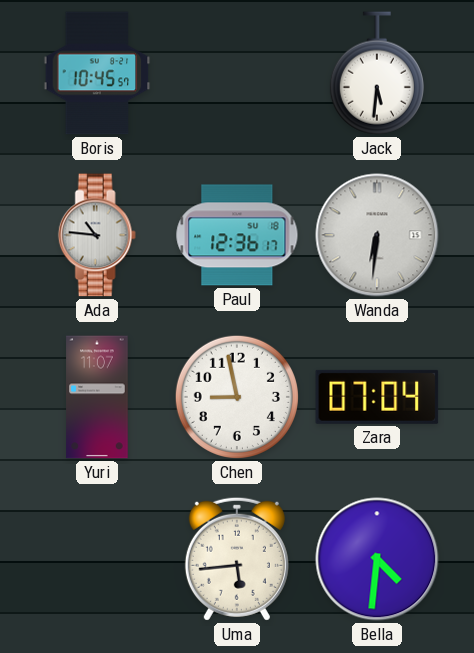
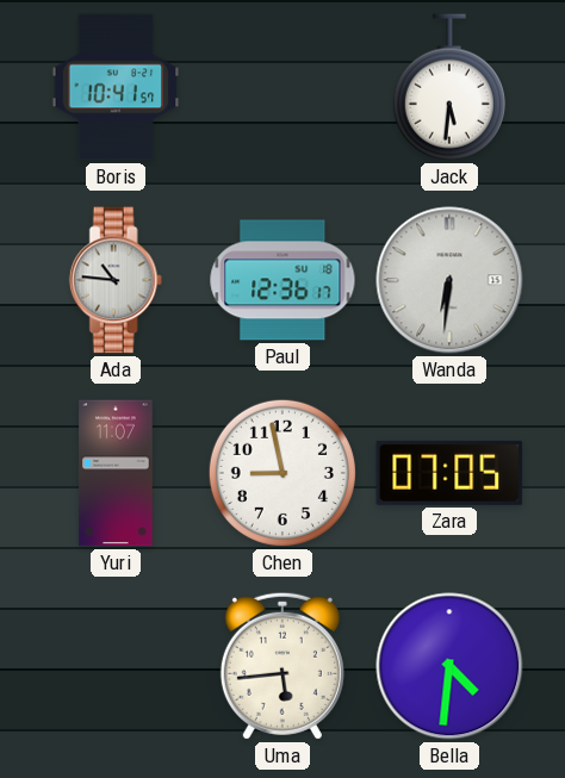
Boris: 10:45 -> 10:41
Zara: 07:04 -> 07:05
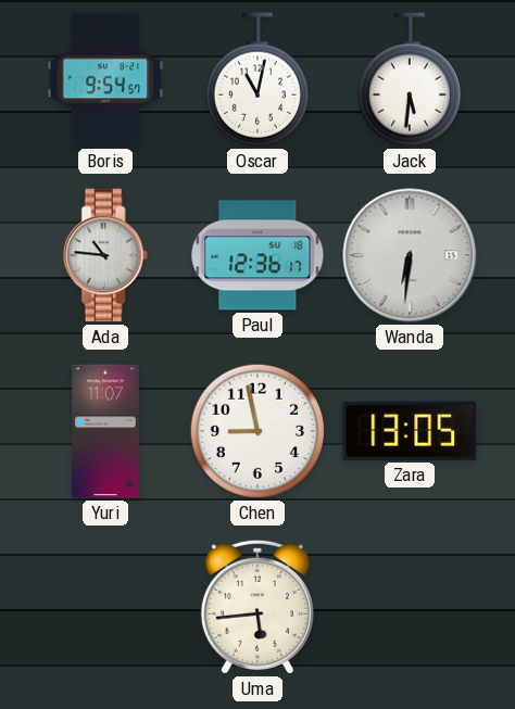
Boris: 10:41 -> 9:54
Oscar: none -> 11:02
Zara: 07:05 -> 13:05
Bella: 4:31 -> none
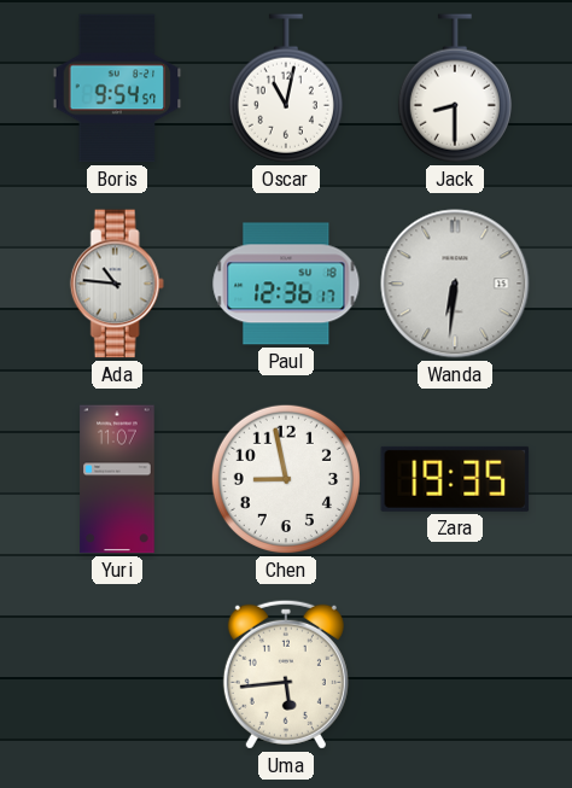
Jack: 5:31 -> 8:30
Zara: 13:05 -> 19:35
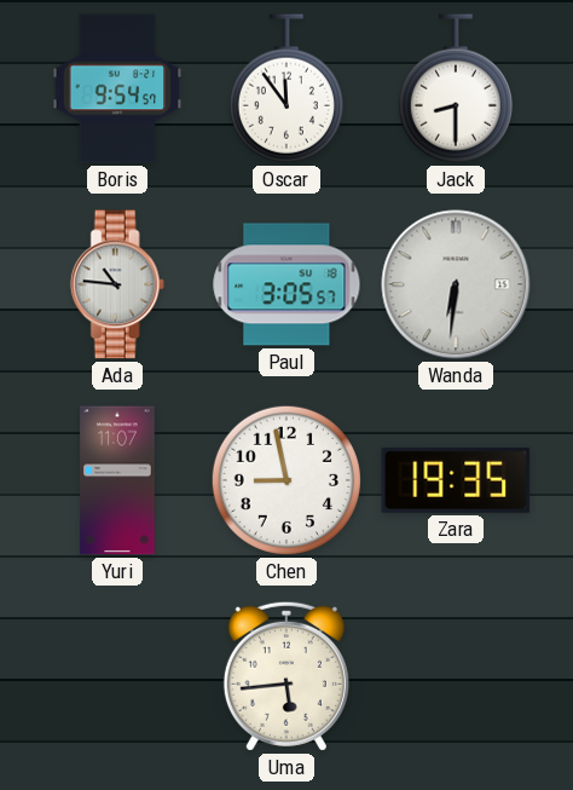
Oscar: 11:02 -> 11:54
Paul: 12:36 -> 3:05
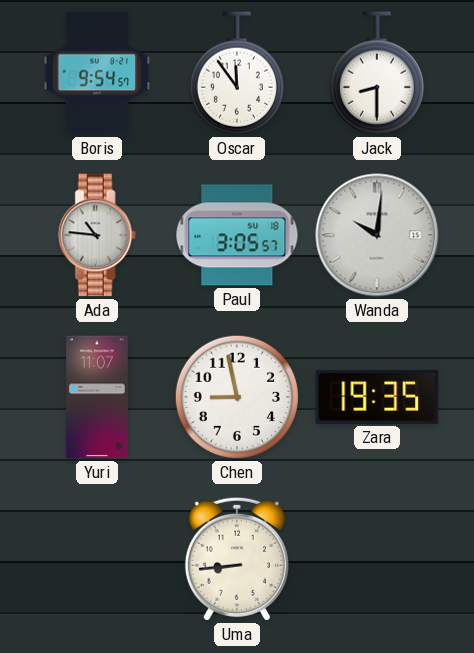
Wanda: 6:31 -> 10:01
Uma: 5:44 -> 8:44
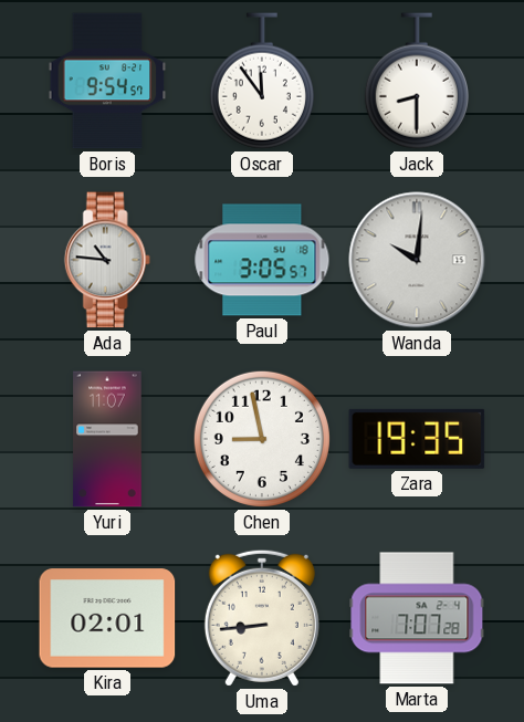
Kira: none -> 02:01
Marta: none -> 7:07
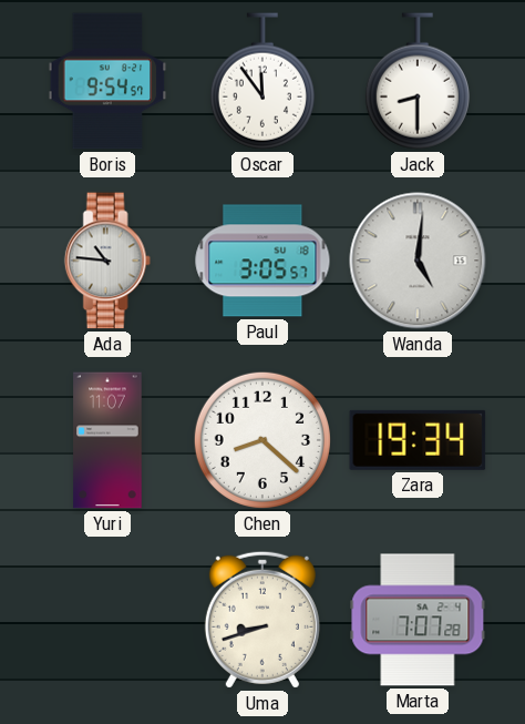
Wanda: 10:01 -> 5:01
Chen: 8:58 -> 8:22
Zara: 19:35 -> 19:34
Kira: 02:01 -> none
Uma: 8:44 -> 8:42
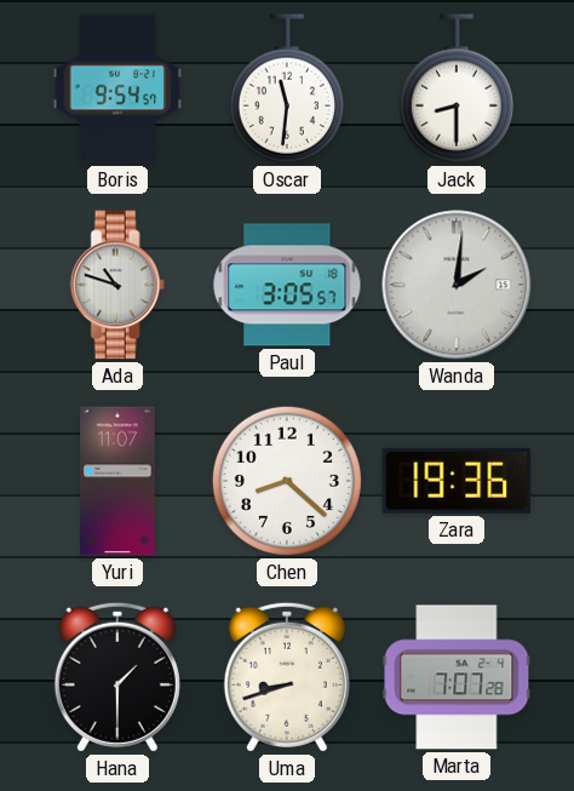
Oscar: 11:54 -> 11:31
Ada: 10:46 -> 10:48
Wanda: 5:01 -> 2:01
Zara: 19:34 -> 19:36
Hana: none -> 1:30
